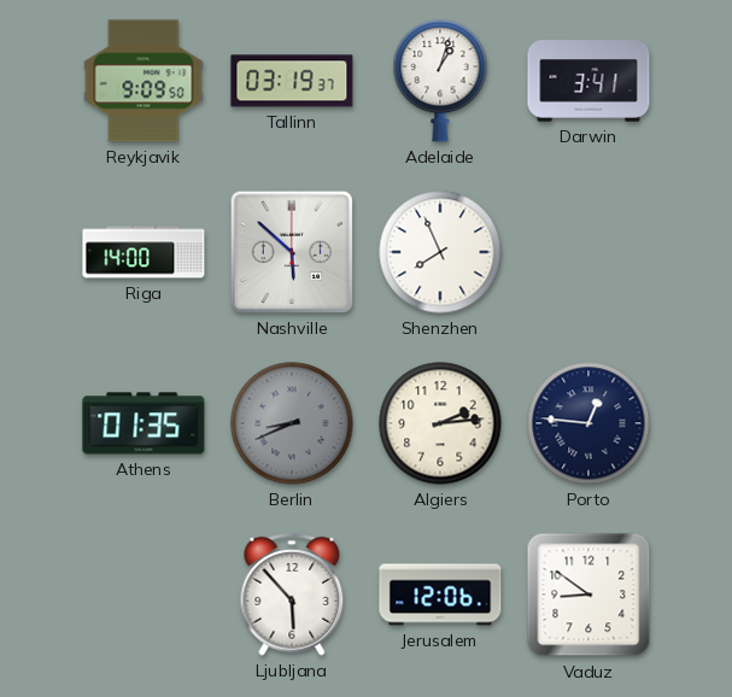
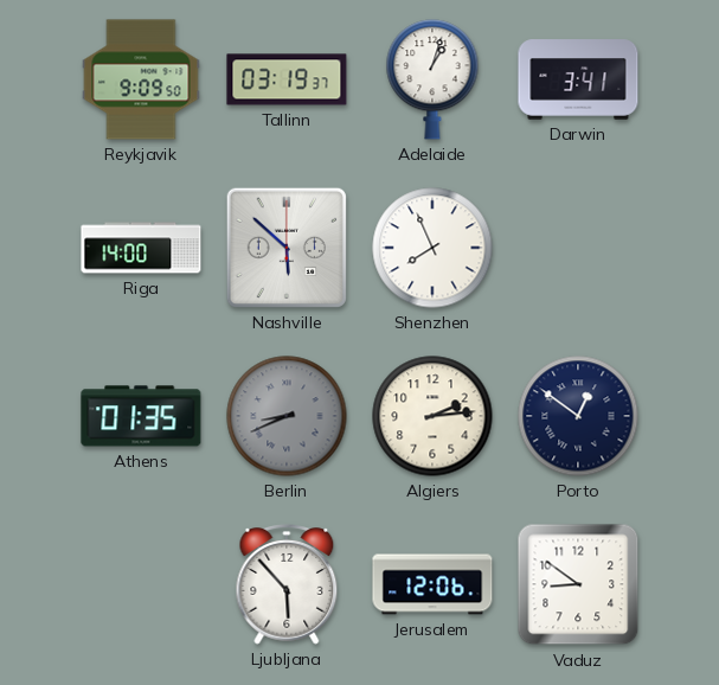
Porto: 12:46 -> 12:51
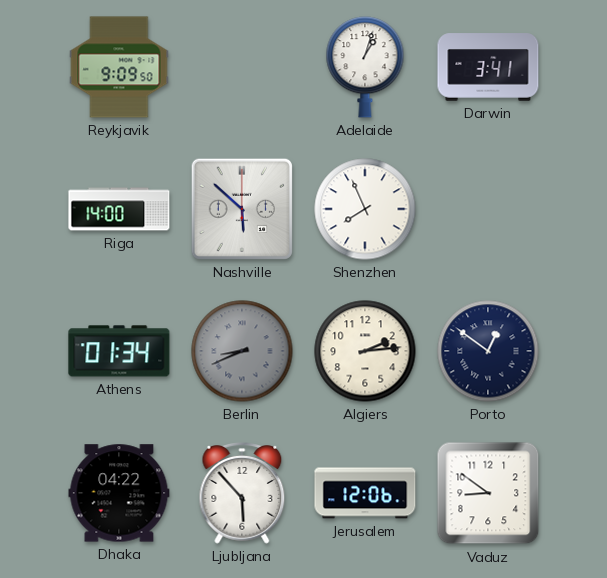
Tallinn: 03:19 -> none
Athens: 01:35 -> 01:34
Dhaka: none -> 04:22
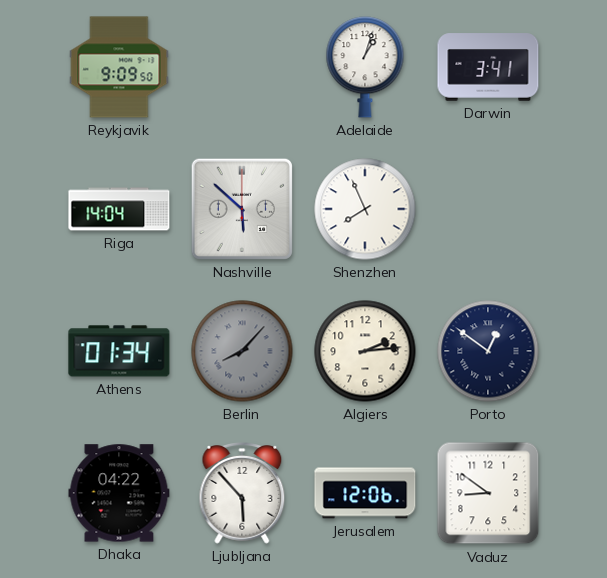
Riga: 14:00 -> 14:04
Berlin: 8:41 -> 8:07
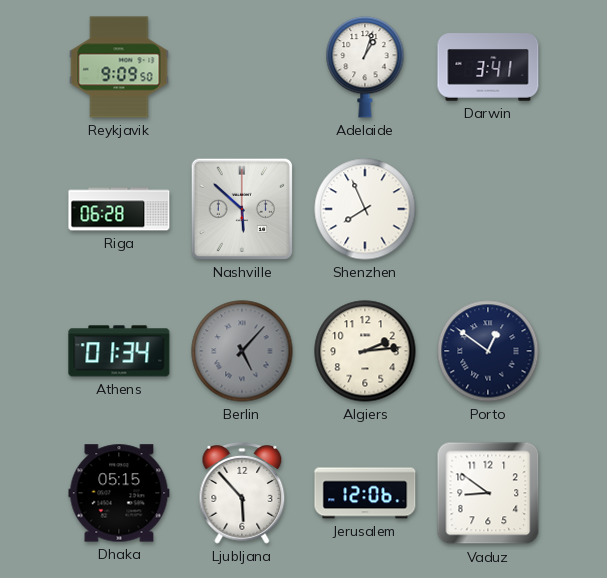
Riga: 14:04 -> 06:28
Berlin: 8:07 -> 5:07
Dhaka: 04:22 -> 05:15
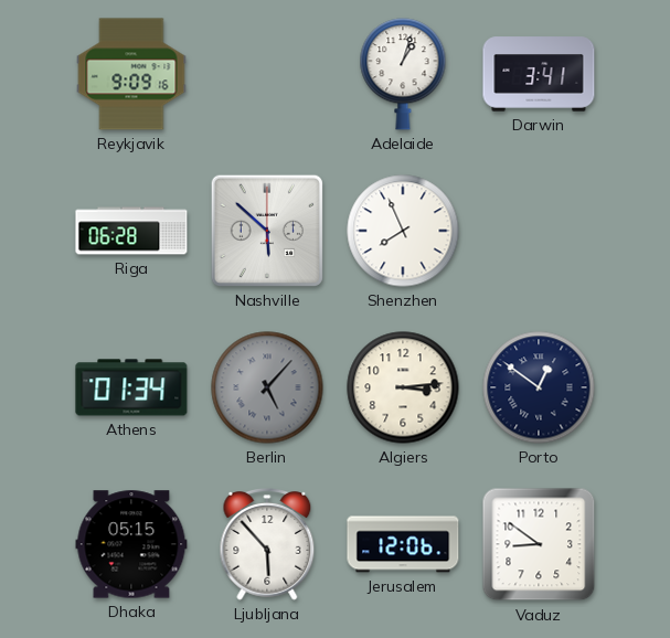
Reykjavik: 9:09:50 -> 9:09:16
Algiers: 2:14 -> 3:14
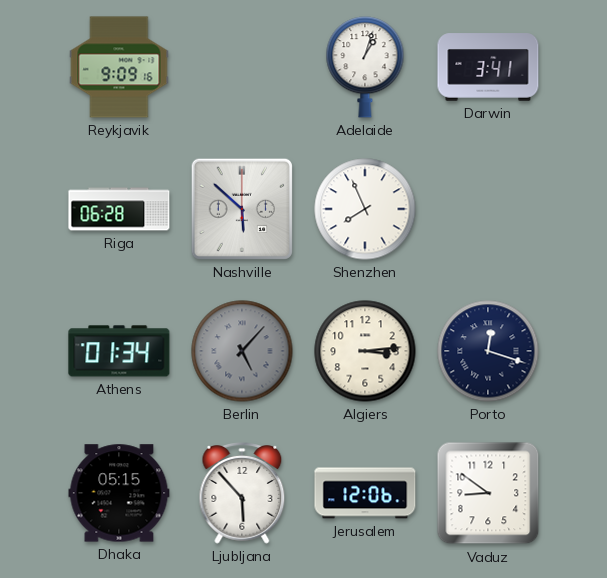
Porto: 12:51 -> 12:18
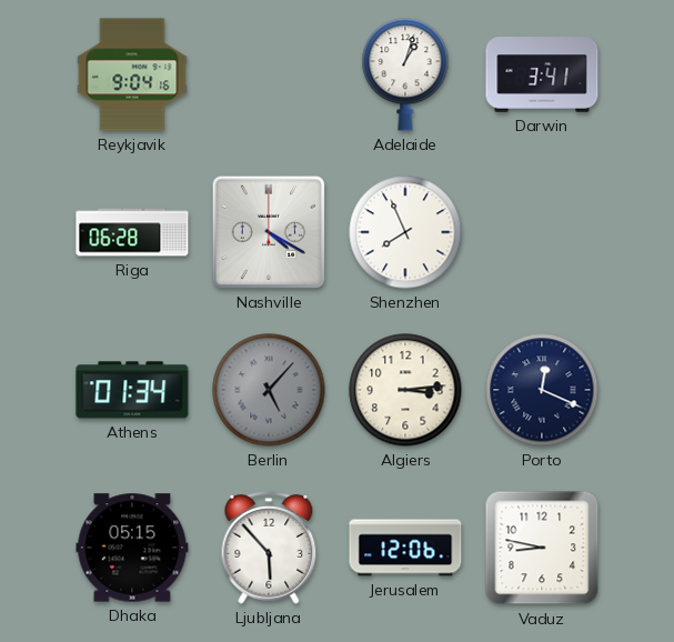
Reykjavik: 9:09 -> 9:04
Nashville: 5:52 -> 4:20
Porto: 12:18 -> 12:19
Vaduz: 8:51 -> 8:47
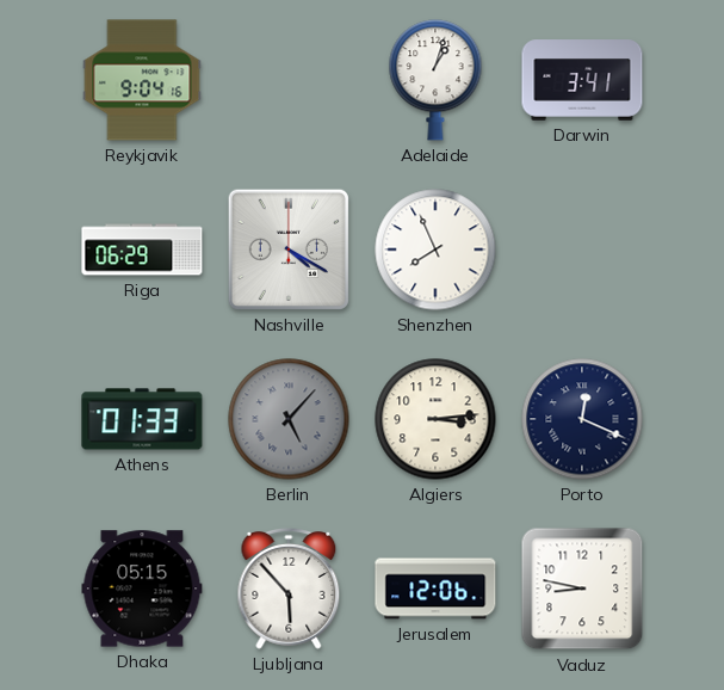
Riga: 06:28 -> 06:29
Athens: 01:34 -> 01:33
